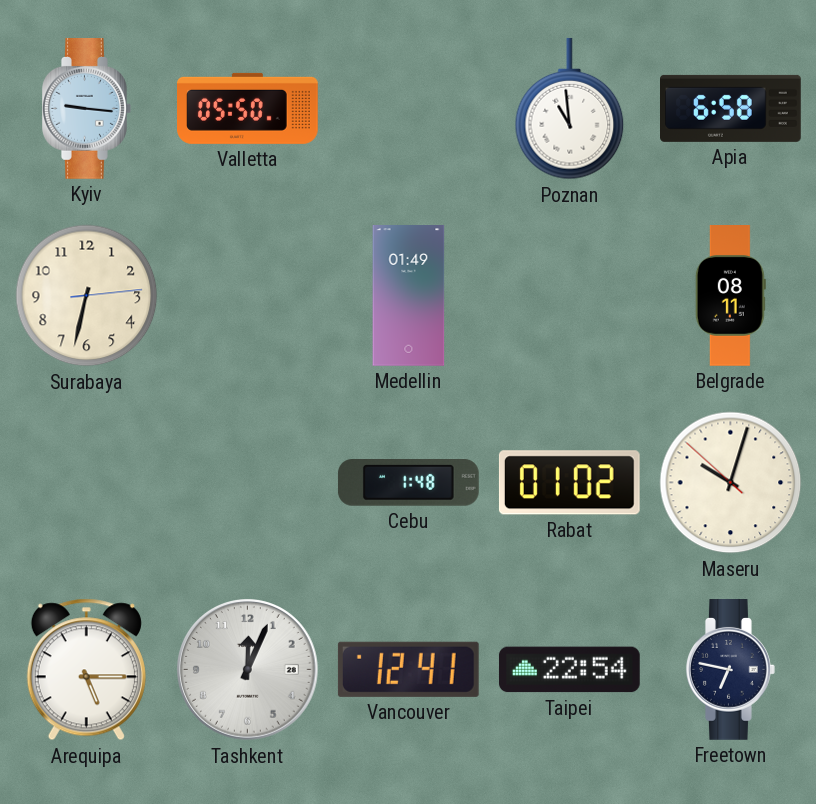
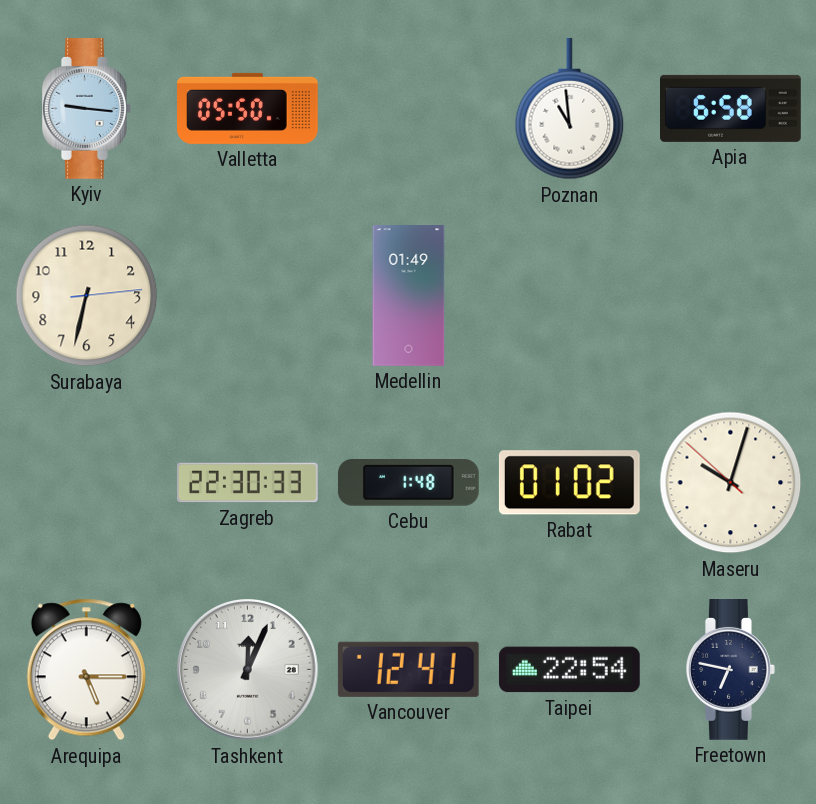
Belgrade: 08:11 -> none
Zagreb: none -> 22:30
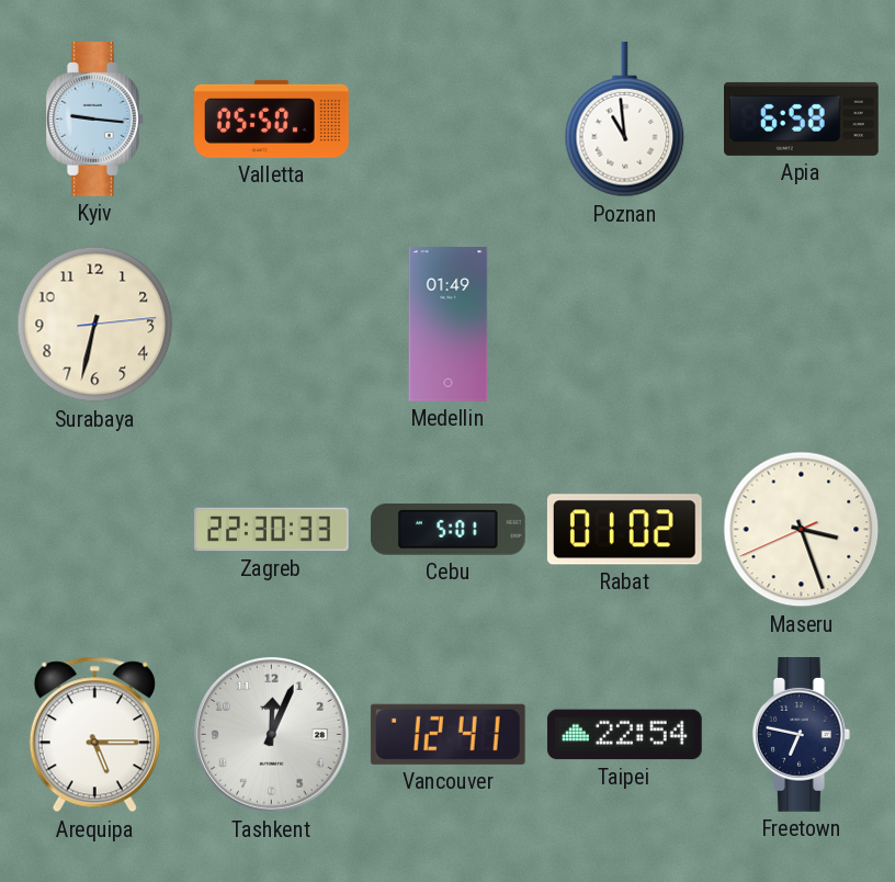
Cebu: 1:48 -> 5:01
Maseru: 10:02 -> 3:26
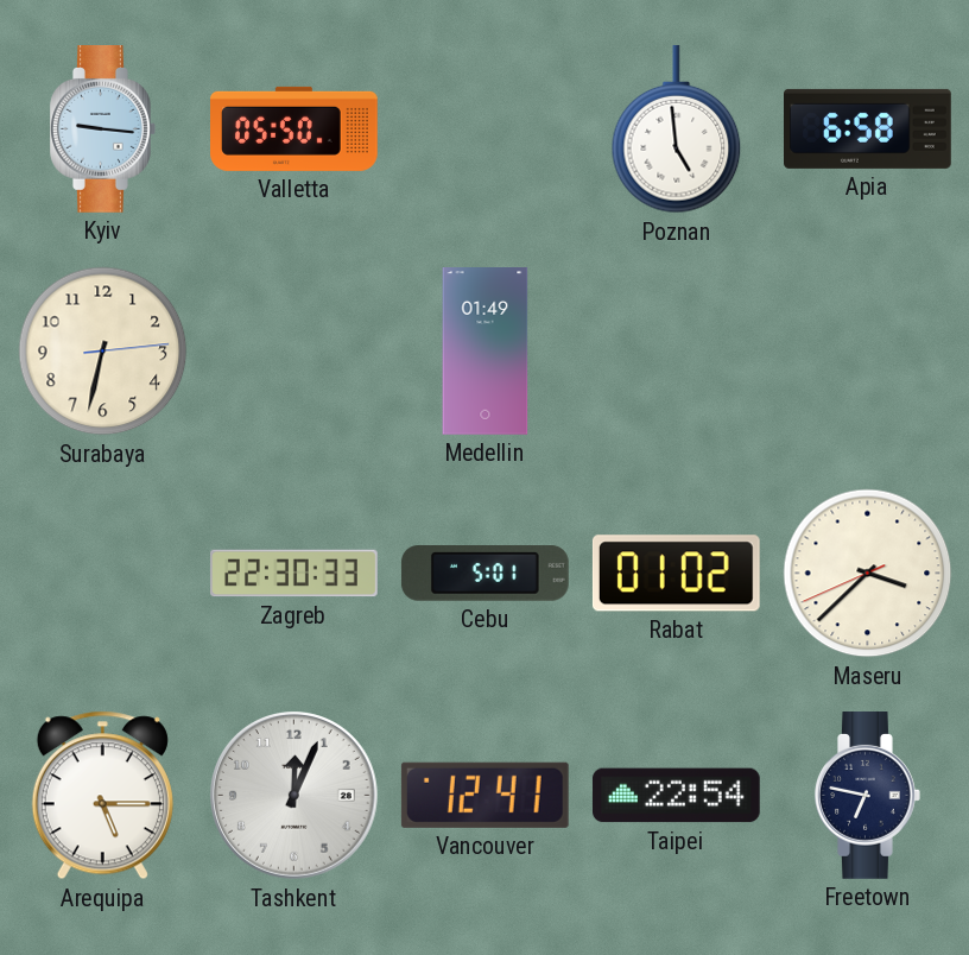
Poznan: 10:59 -> 4:59
Maseru: 3:26 -> 3:37
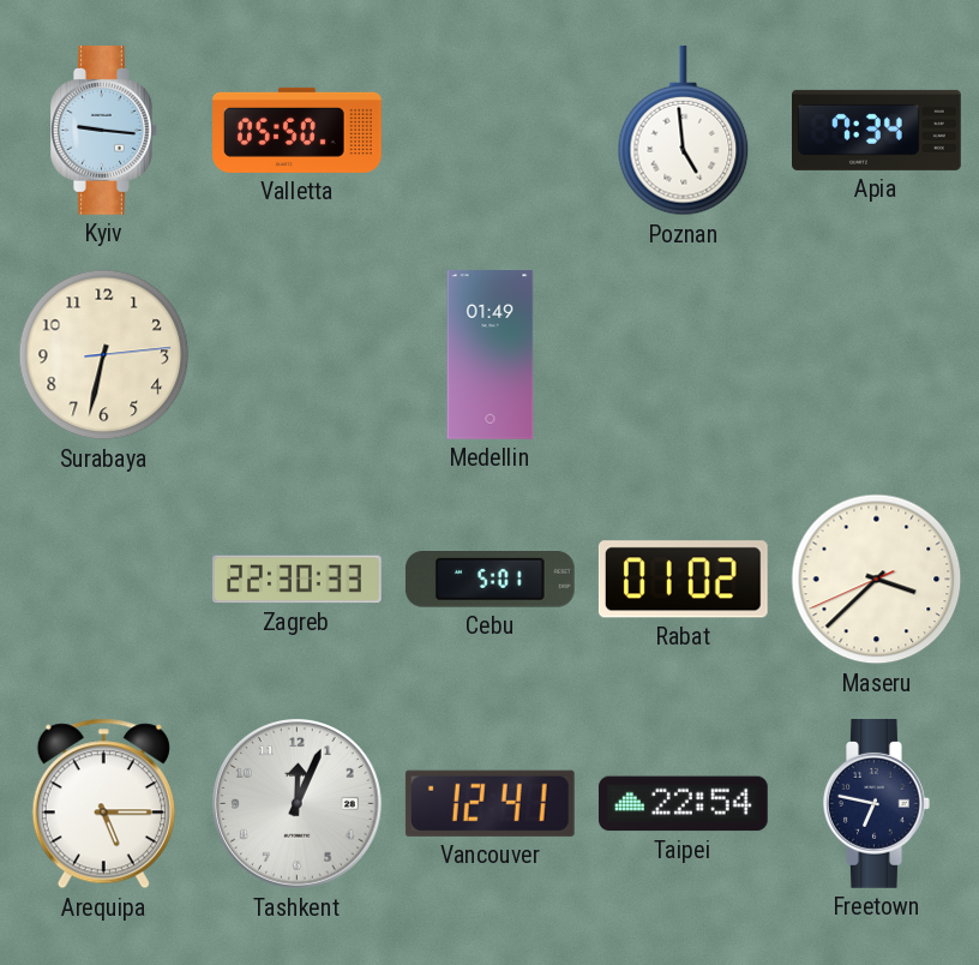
Apia: 6:58 -> 7:34
